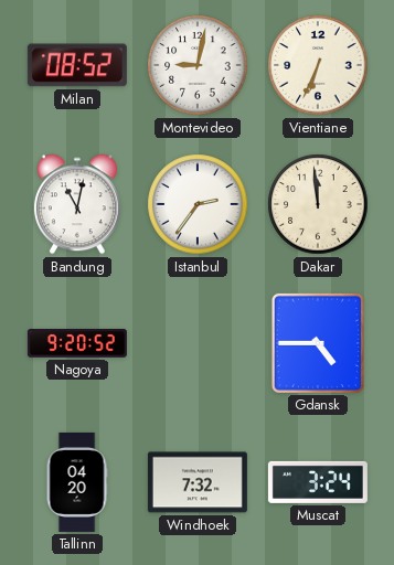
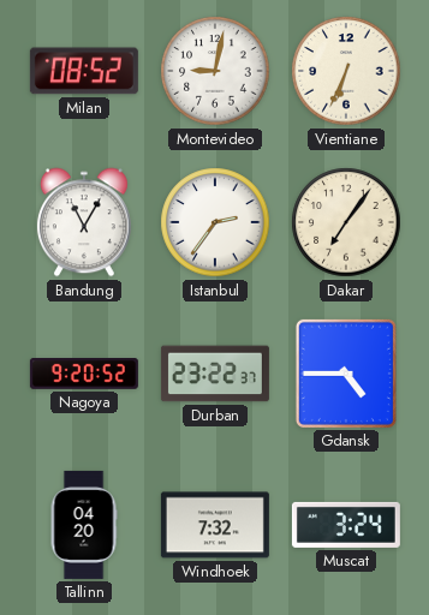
Bandung: 11:02 -> 11:05
Dakar: 11:59 -> 7:06
Durban: none -> 23:22
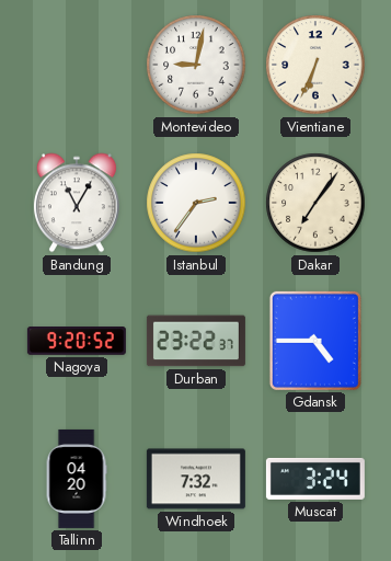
Milan: 08:52 -> none
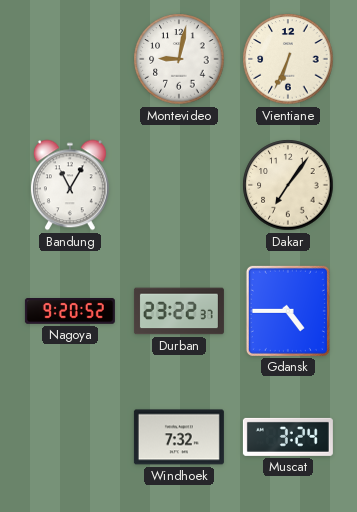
Istanbul: 2:36 -> none
Tallinn: 04:20 -> none
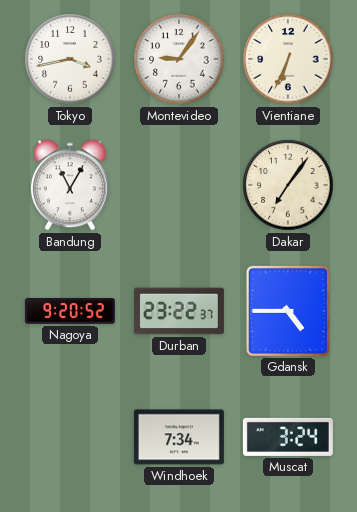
Tokyo: none -> 3:43
Montevideo: 9:02 -> 9:06
Windhoek: 7:32 -> 7:34
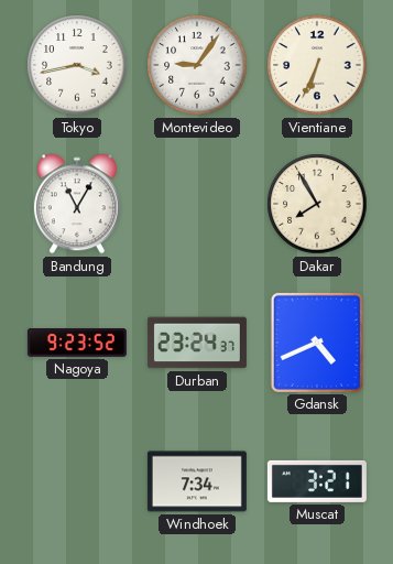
Dakar: 7:06 -> 7:55
Nagoya: 9:20 -> 9:23
Durban: 23:22 -> 23:24
Gdansk: 4:45 -> 4:41
Muscat: 3:24 -> 3:21
